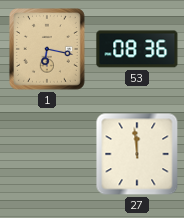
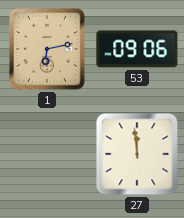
1: 6:17 -> 6:13
53: 08:36 -> 09:06
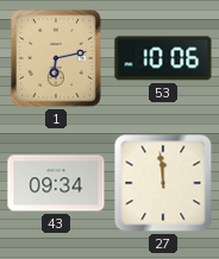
53: 09:06 -> 10:06
43: none -> 09:34
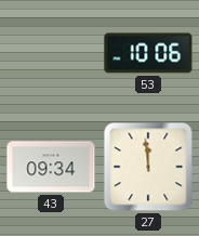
1: 6:13 -> none
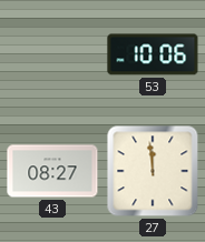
43: 09:34 -> 08:27
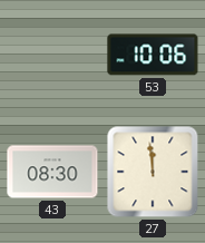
43: 08:27 -> 08:30
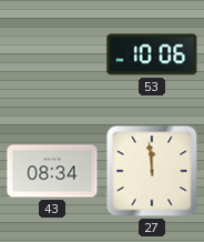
43: 08:30 -> 08:34
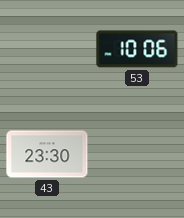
43: 08:34 -> 23:30
27: 11:59 -> none
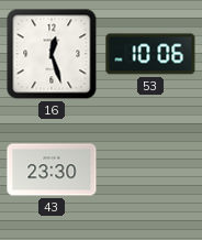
16: none -> 12:27
